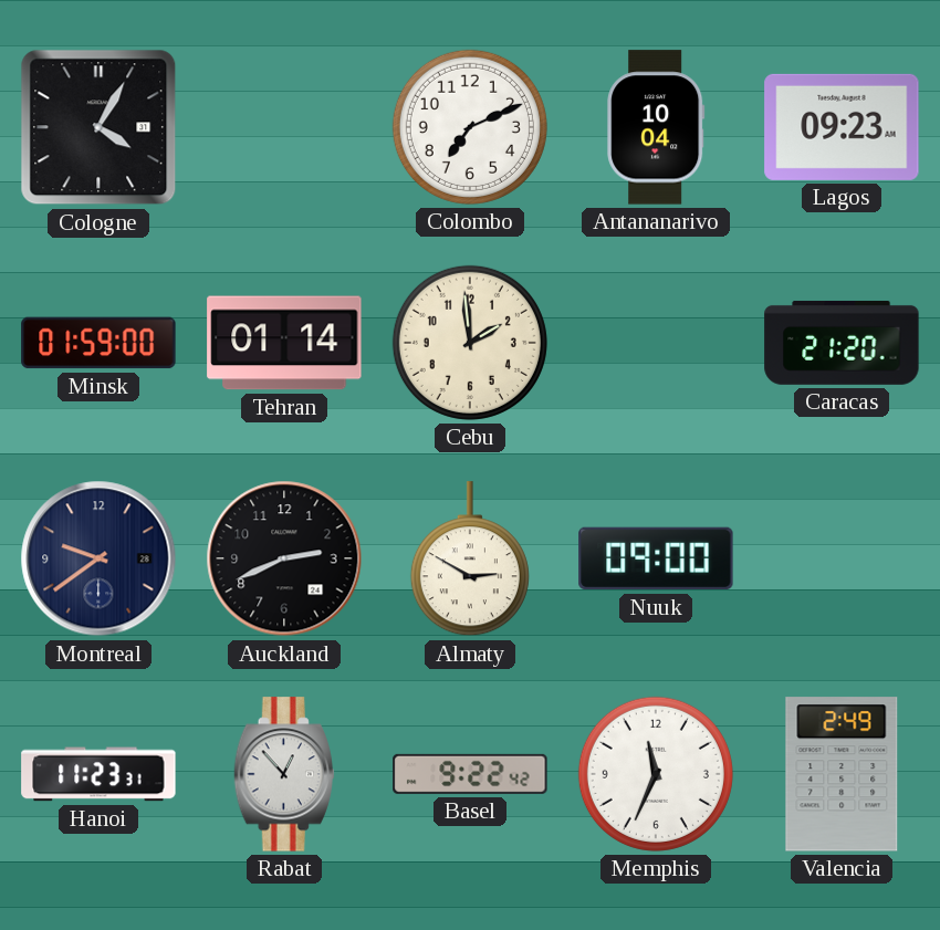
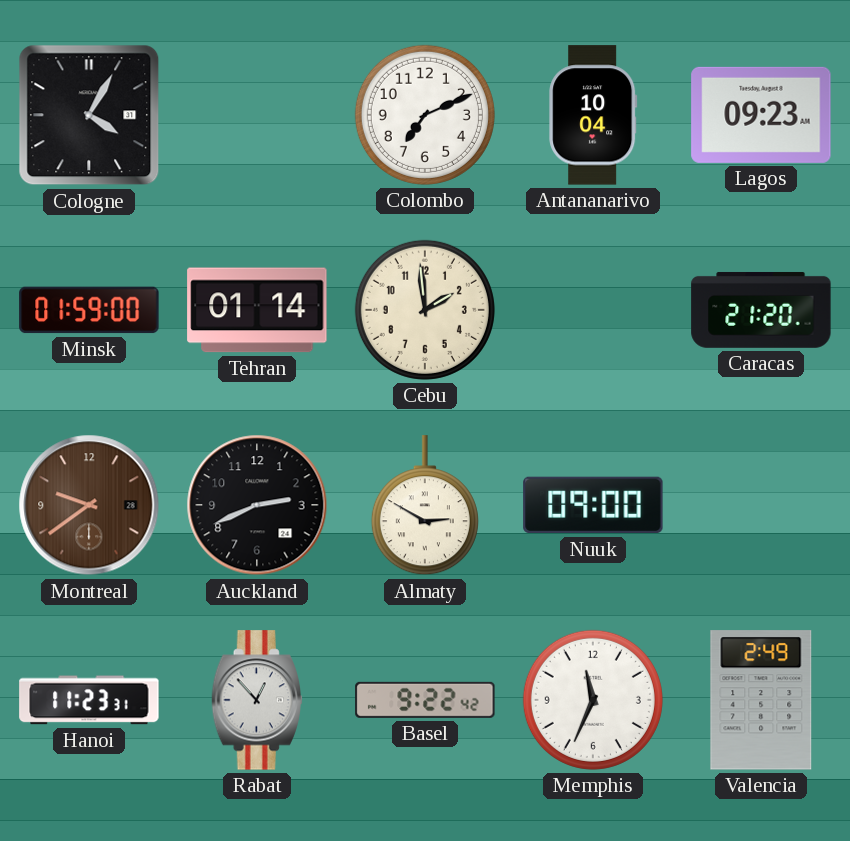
Montreal dial: navy -> brown
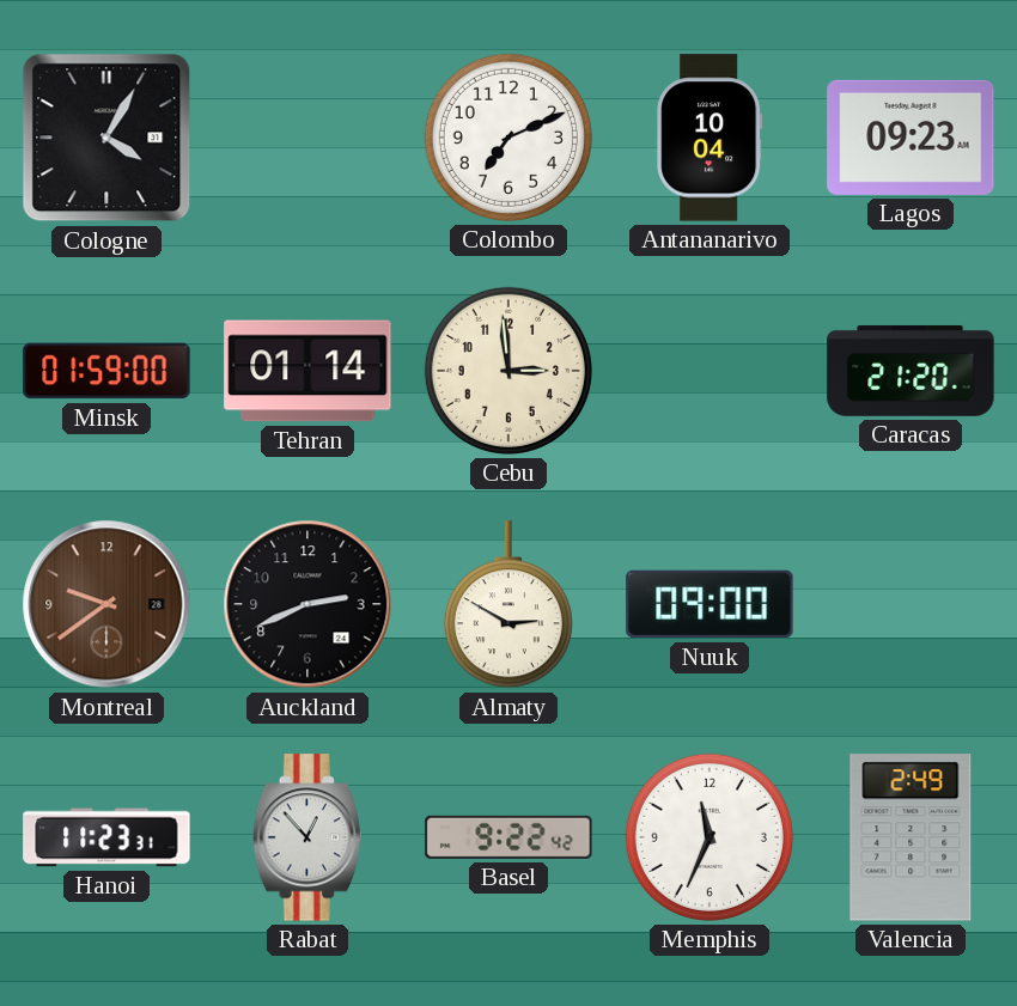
Cebu: 1:59 -> 2:59
